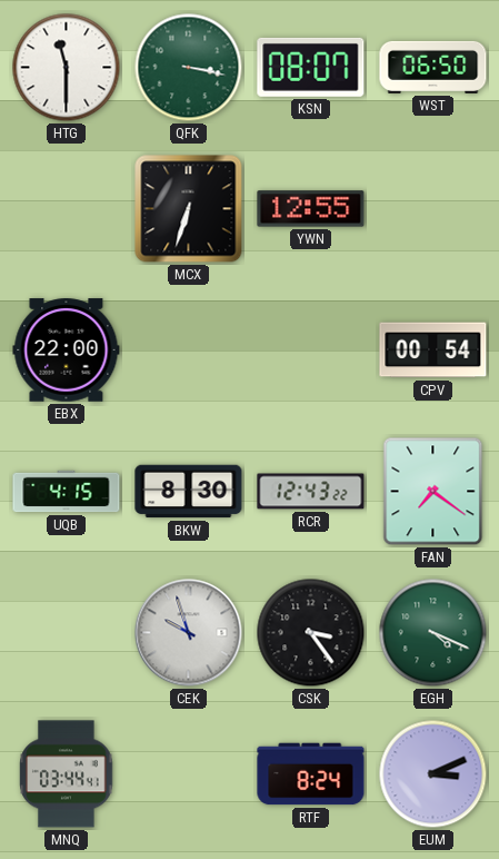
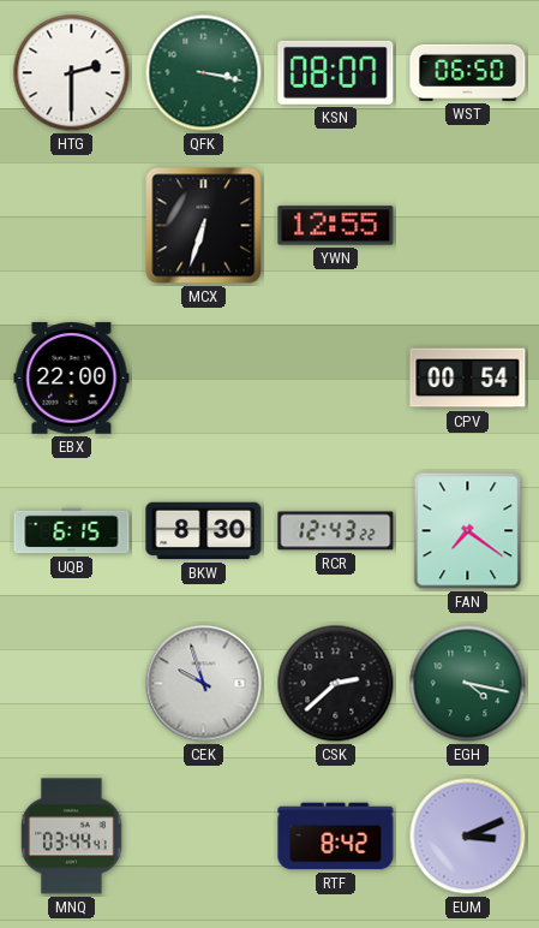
HTG: 11:30 -> 2:30
UQB: 4:15 -> 6:15
CSK: 3:24 -> 2:38
EGH: 4:19 -> 4:17
RTF: 8:24 -> 8:42
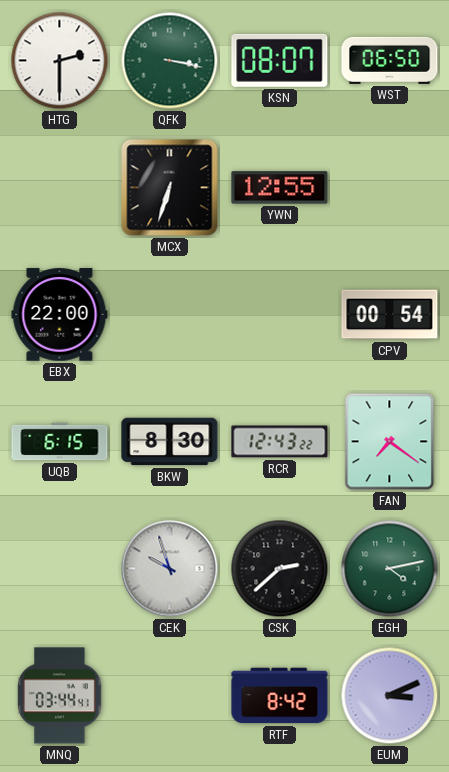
EGH: 4:17 -> 4:13
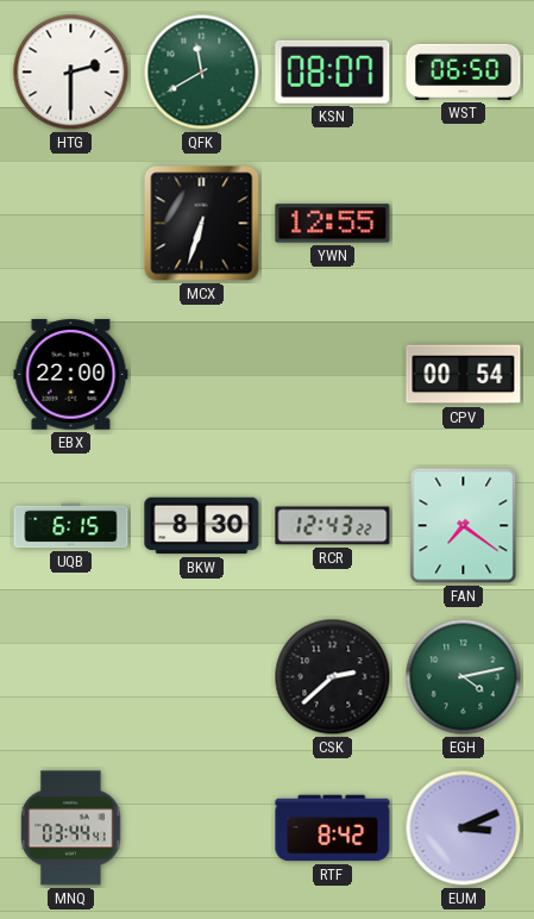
QFK: 3:17 -> 11:40
CEK: 9:57 -> none
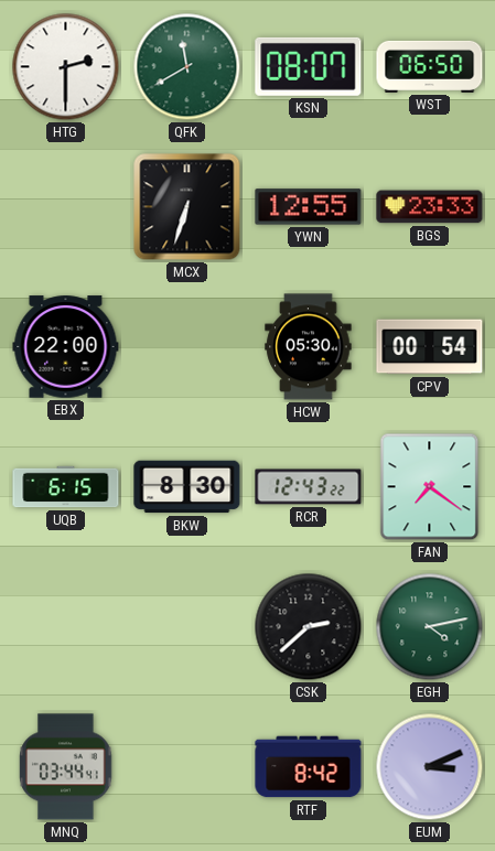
BGS: none -> 23:33
HCW: none -> 05:30
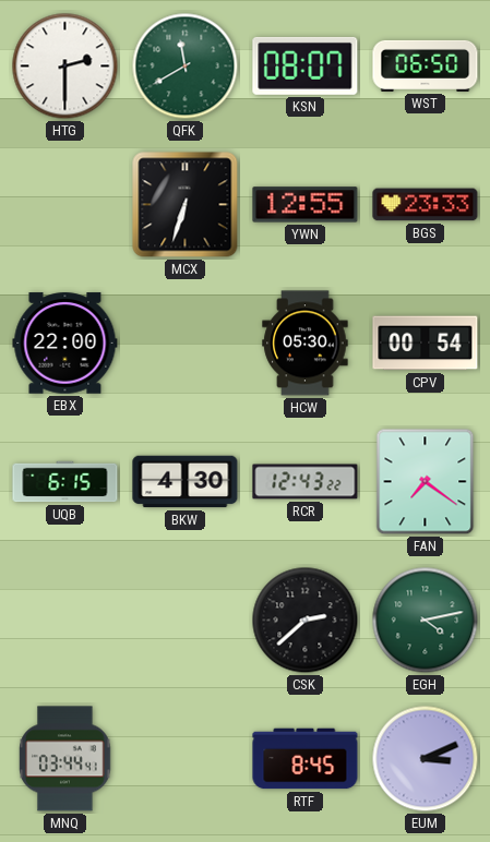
BKW: 8:30 -> 4:30
RTF: 8:42 -> 8:45
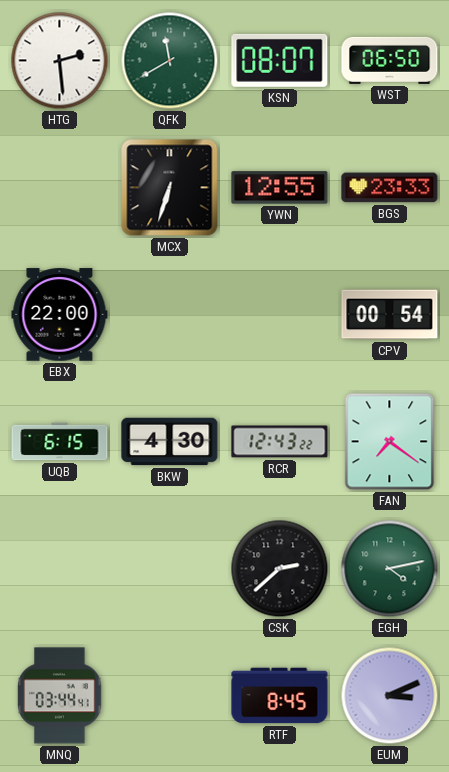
HTG: 2:30 -> 2:29
HCW: 05:30 -> none
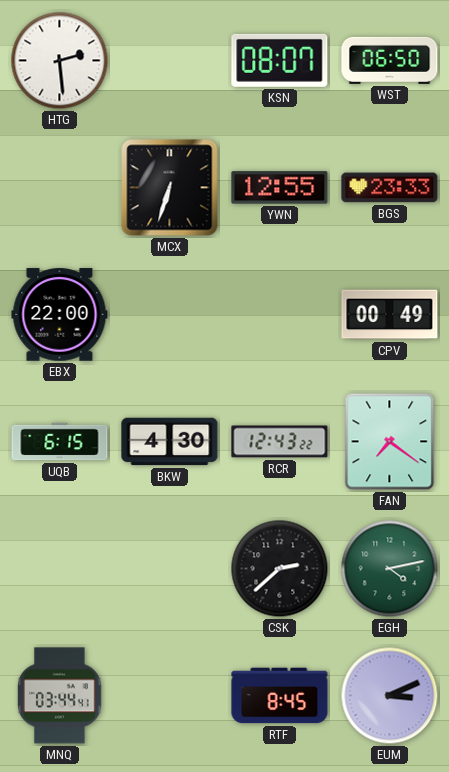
QFK: 11:40 -> none
CPV: 00:54 -> 00:49
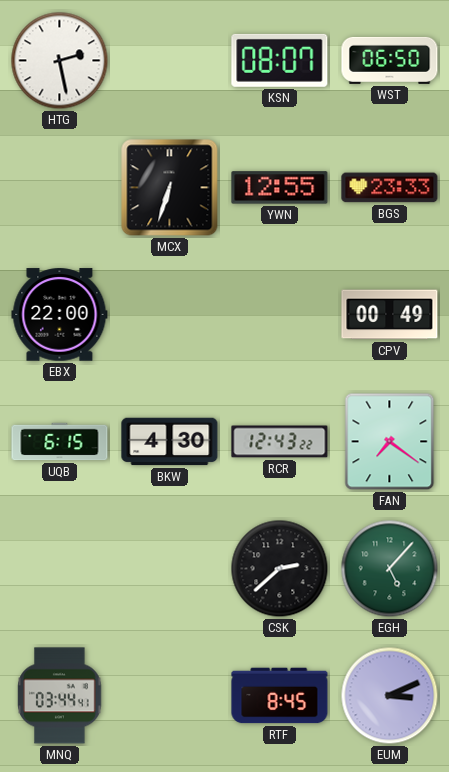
HTG: 2:29 -> 2:28
EGH: 4:13 -> 5:07
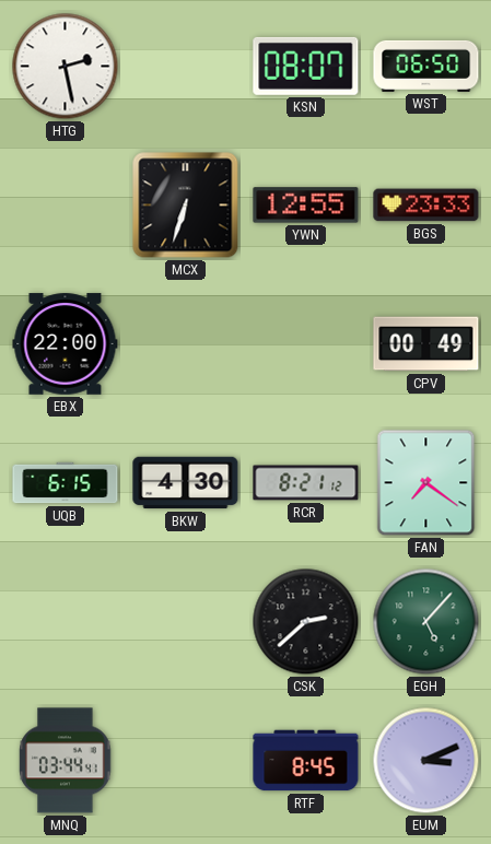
RCR: 12:43 -> 8:21
